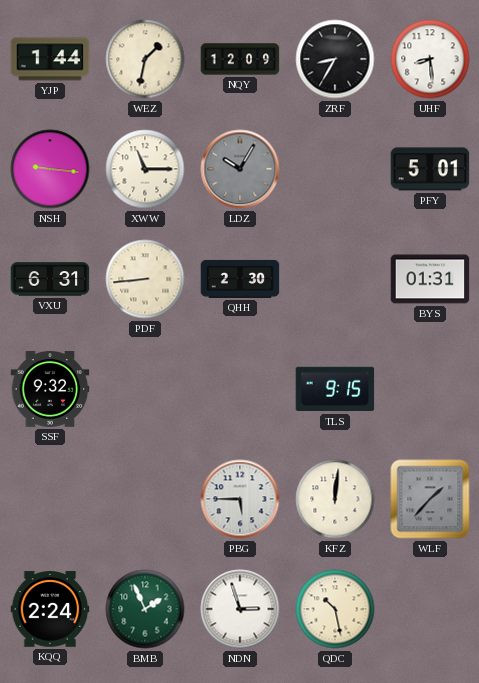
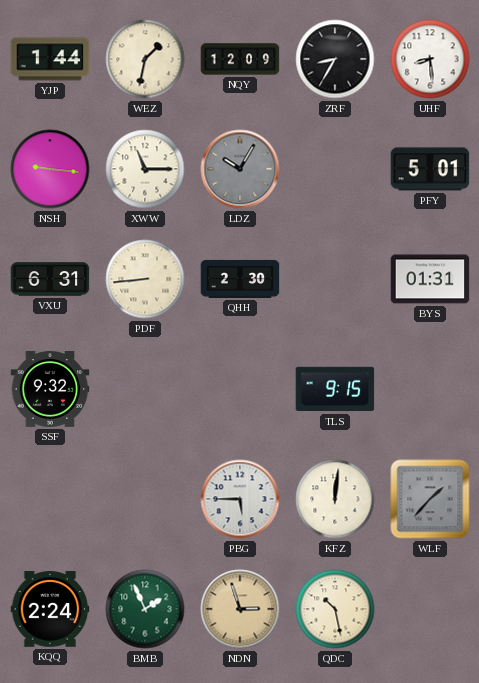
NDN dial: white -> champagne
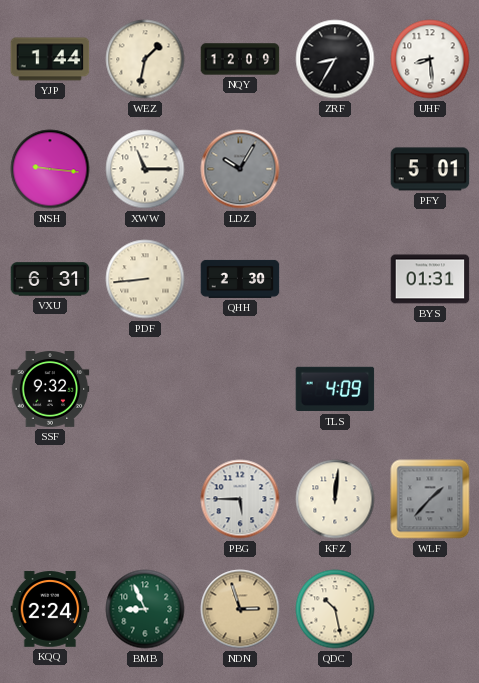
TLS: 9:15 -> 4:09
BMB: 1:56 -> 8:56
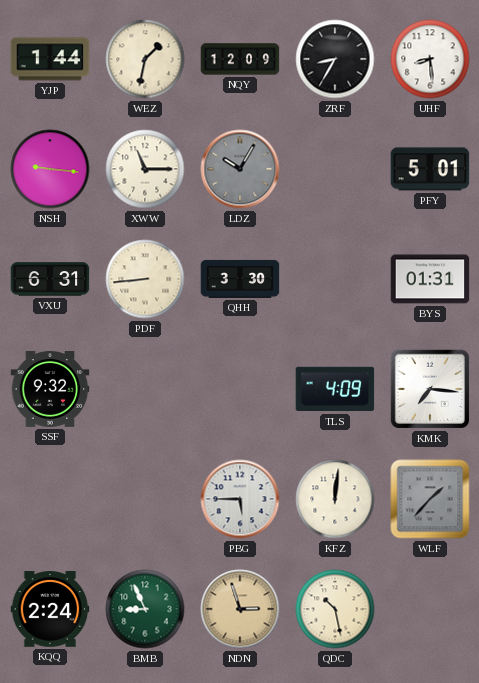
QHH: 2:30 -> 3:30
KMK: none -> 7:16
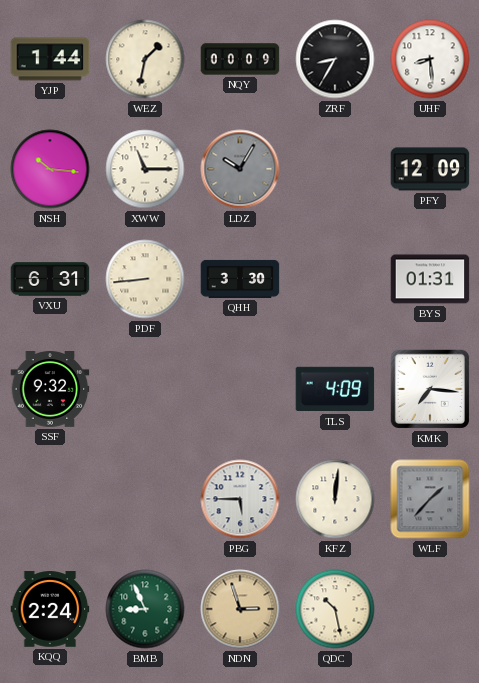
NQY: 12:09 -> 00:09
NSH: 9:16 -> 10:16
PFY: 5:01 -> 12:09
